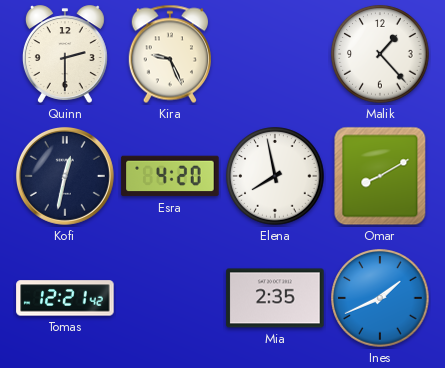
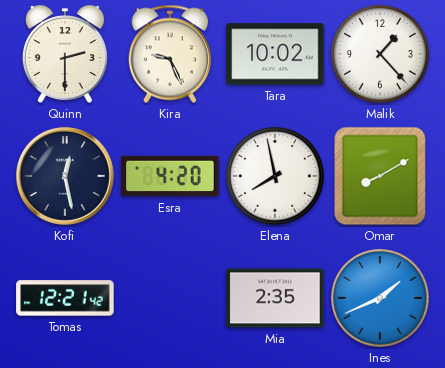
Tara: none -> 10:02
Kofi: 12:32 -> 12:28
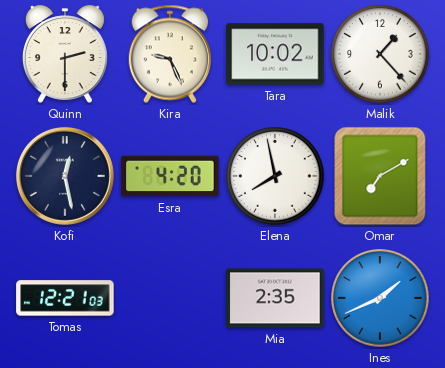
Omar: 8:10 -> 7:10
Tomas: 12:21:42 -> 12:21:03
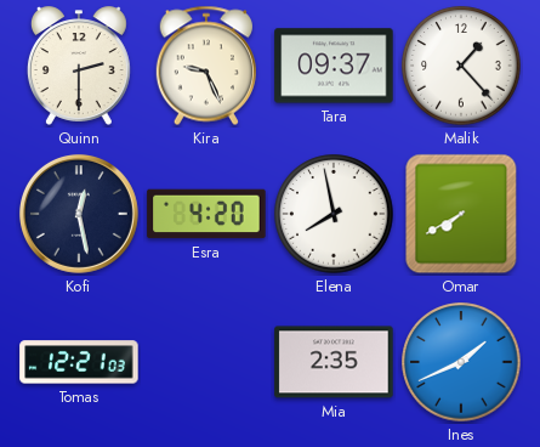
Tara: 10:02 -> 09:37
Omar: 7:10 -> 7:40
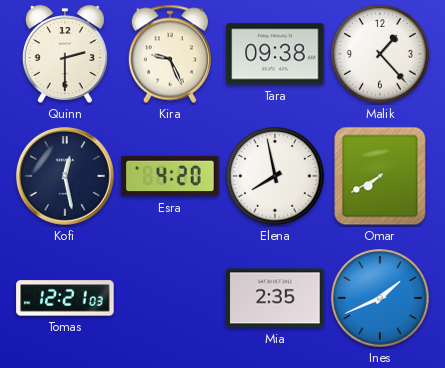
Tara: 09:37 -> 09:38
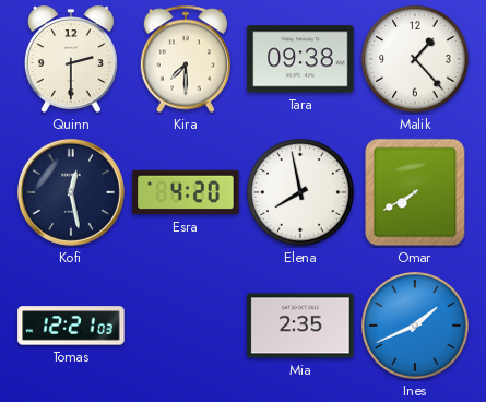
Kira: 9:26 -> 7:30
